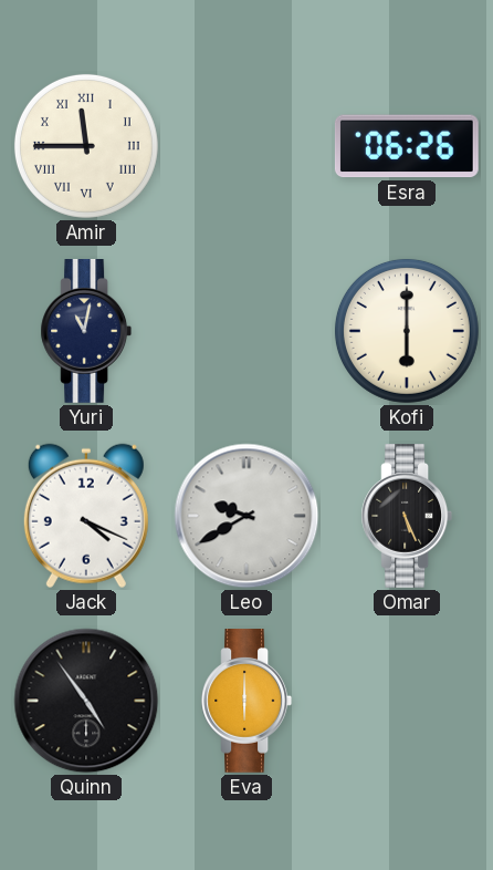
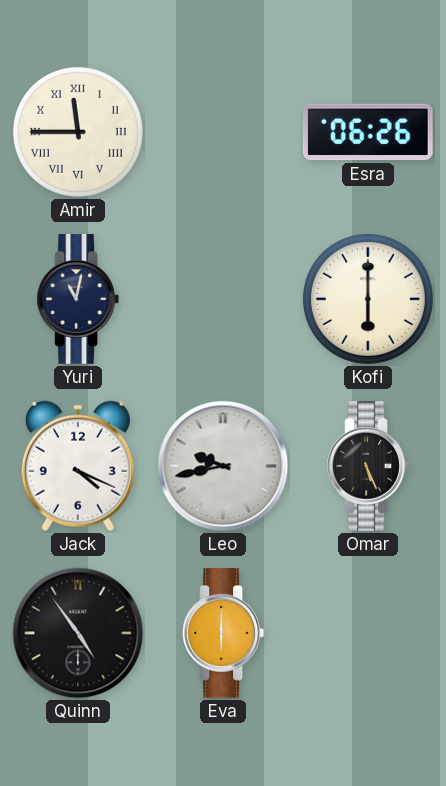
Leo: 9:40 -> 9:43
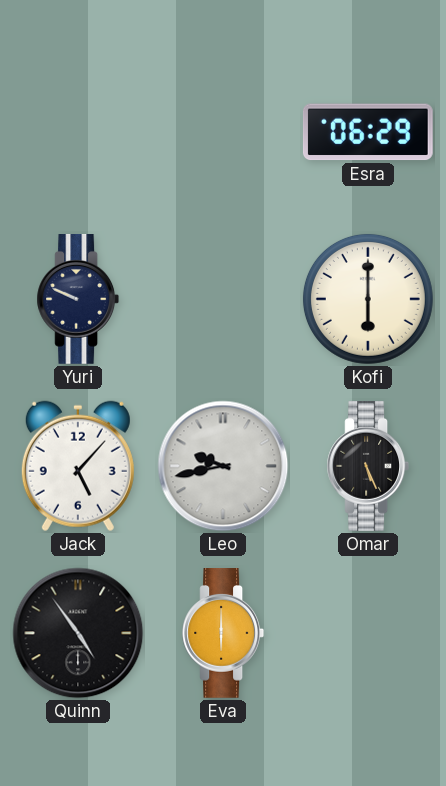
Amir: 11:45 -> none
Esra: 06:26 -> 06:29
Yuri: 11:02 -> 9:49
Jack: 4:19 -> 5:07
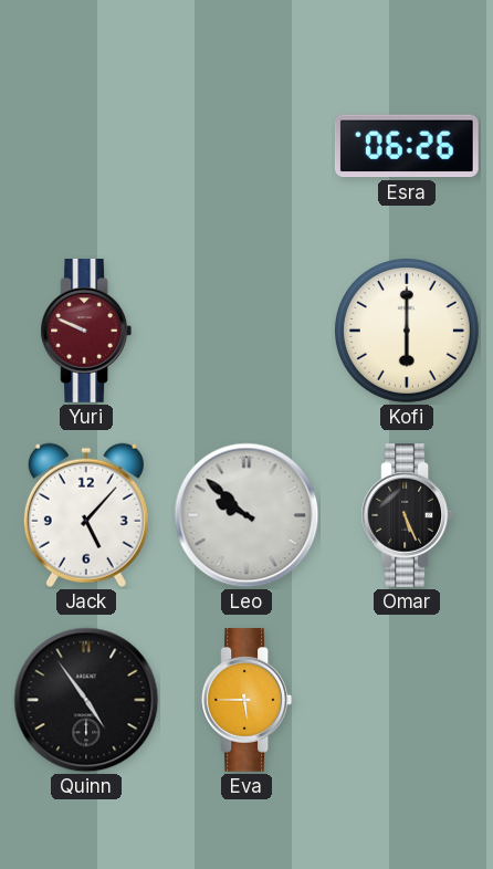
Esra: 06:29 -> 06:26
Yuri dial: navy -> burgundy
Leo: 9:43 -> 9:52
Eva: 6:00 -> 5:45
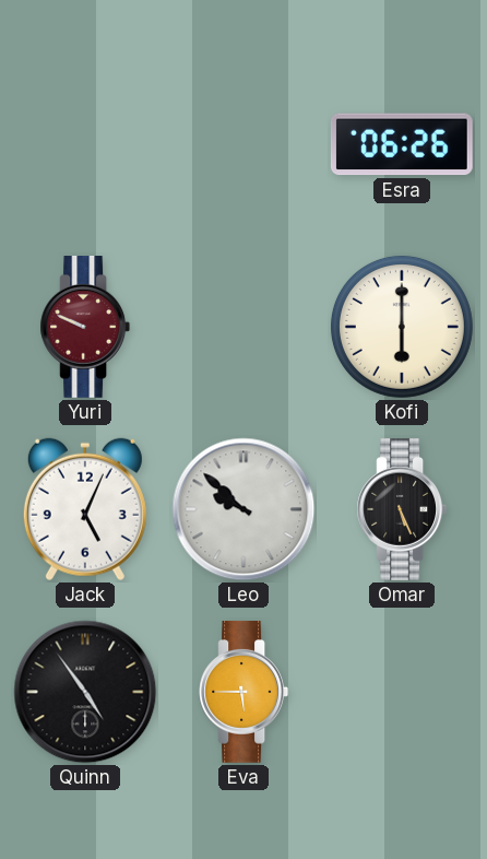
Jack: 5:07 -> 5:04
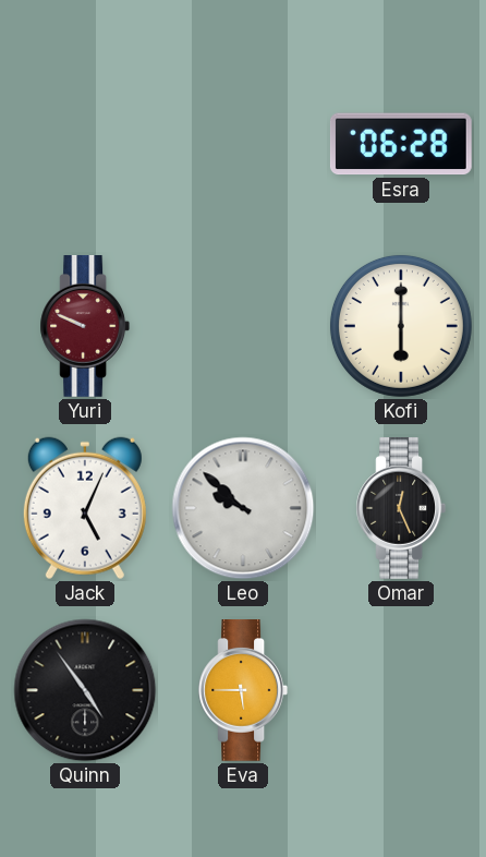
Esra: 06:26 -> 06:28
Omar: 5:26 -> 12:26
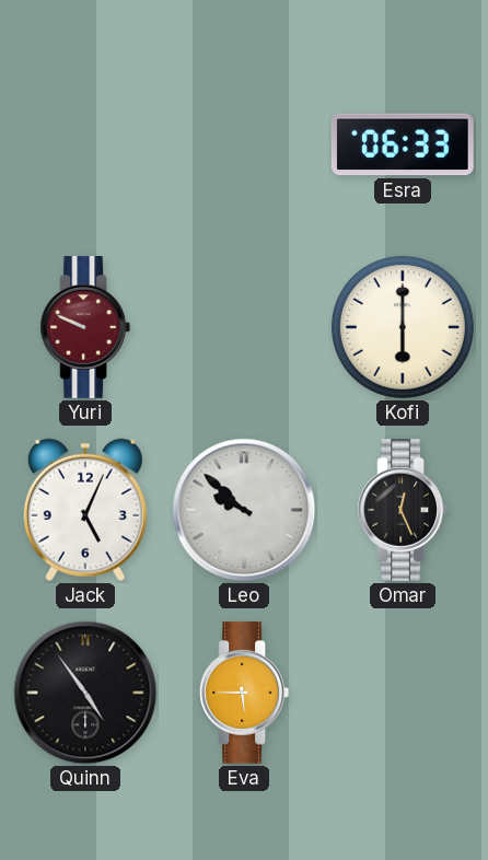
Esra: 06:28 -> 06:33
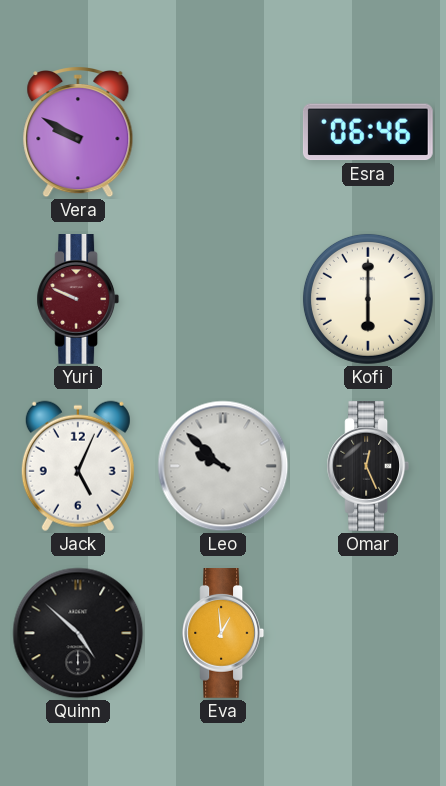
Vera: none -> 9:50
Esra: 06:33 -> 06:46
Quinn: 4:54 -> 4:52
Eva: 5:45 -> 12:59
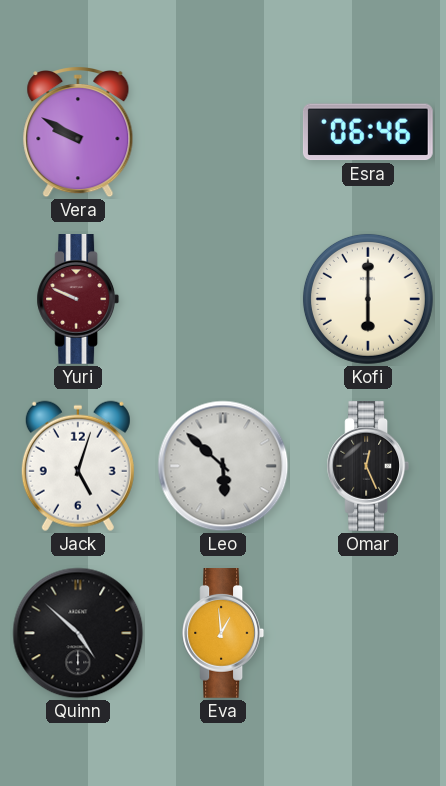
Jack: 5:04 -> 5:03
Leo: 9:52 -> 5:52
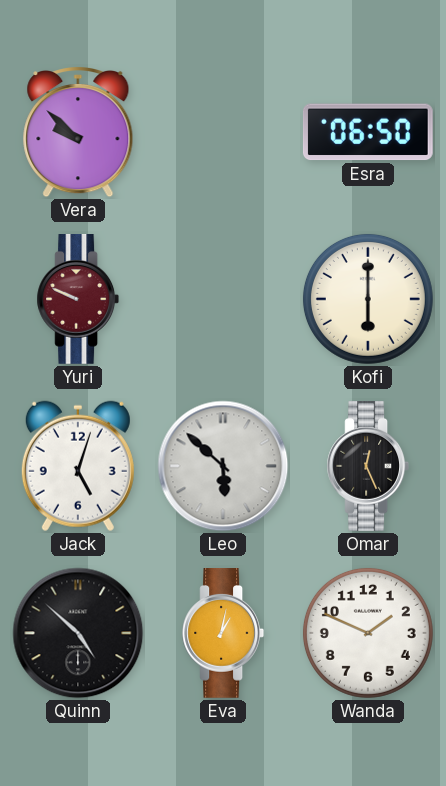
Vera: 9:50 -> 9:52
Esra: 06:46 -> 06:50
Eva: 12:59 -> 1:02
Wanda: none -> 1:49
